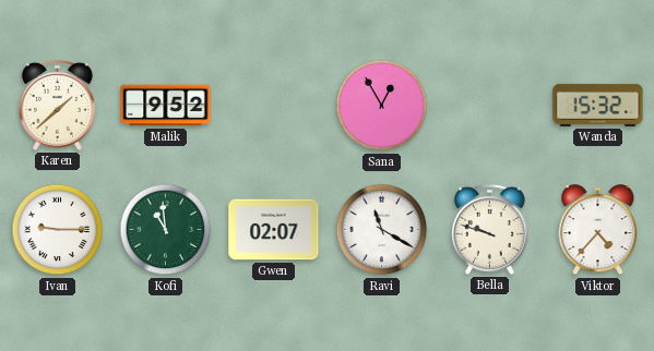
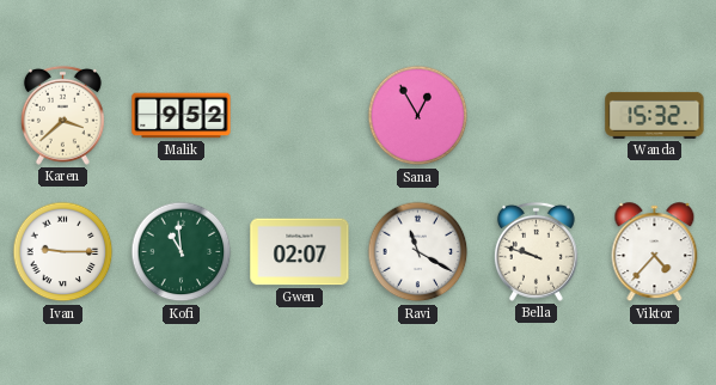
Karen: 1:38 -> 3:38
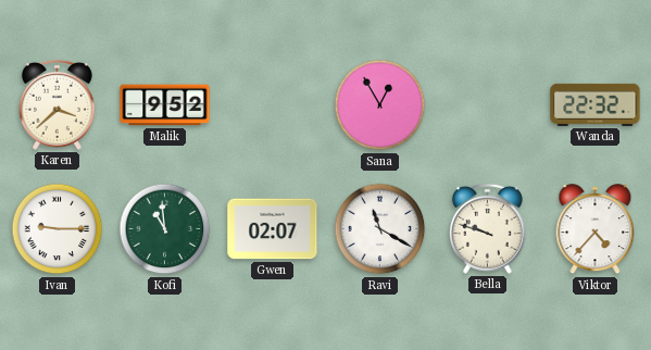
Wanda: 15:32 -> 22:32
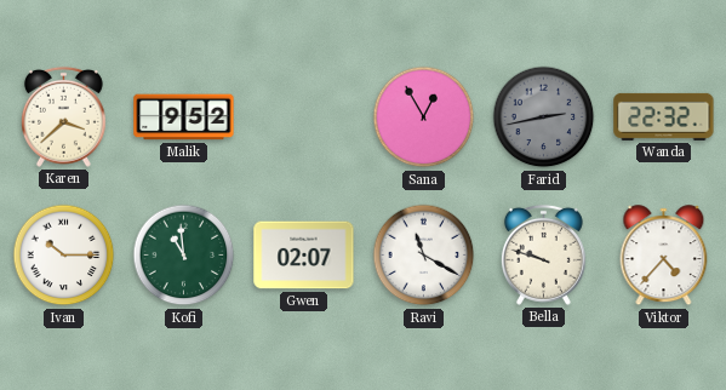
Farid: none -> 2:43
Ivan: 9:15 -> 10:15
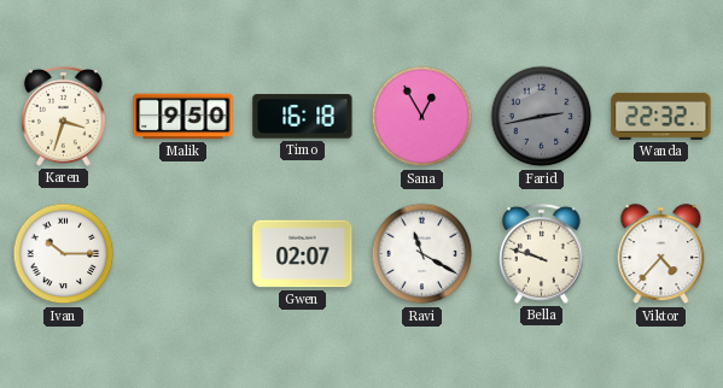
Karen: 3:38 -> 3:33
Malik: 9:52 -> 9:50
Timo: none -> 16:18
Kofi: 10:59 -> none
